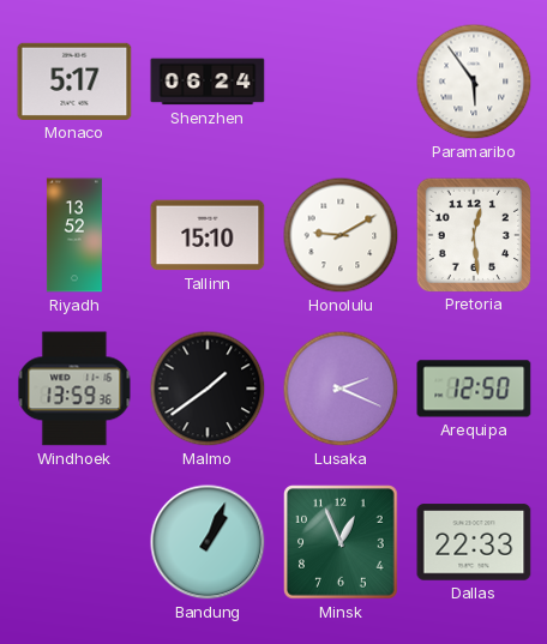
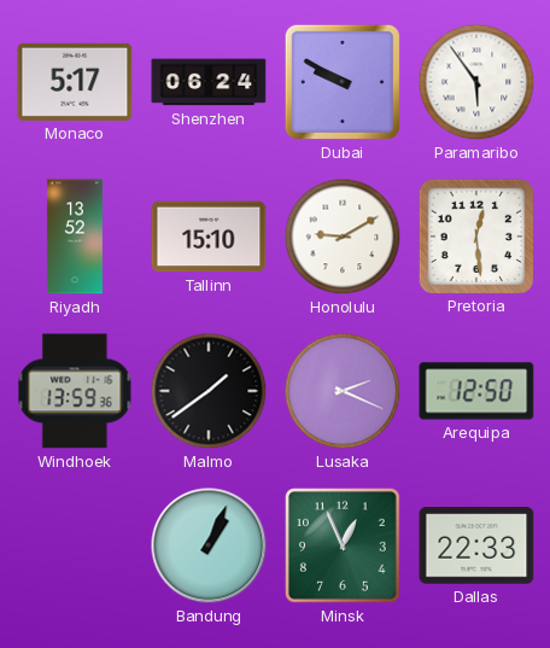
Dubai: none -> 9:50
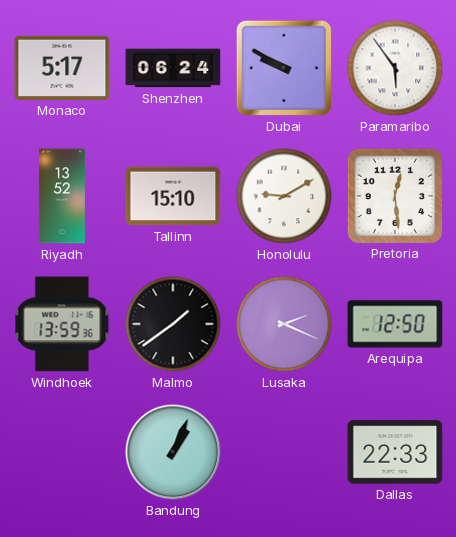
Minsk: 12:56 -> none
